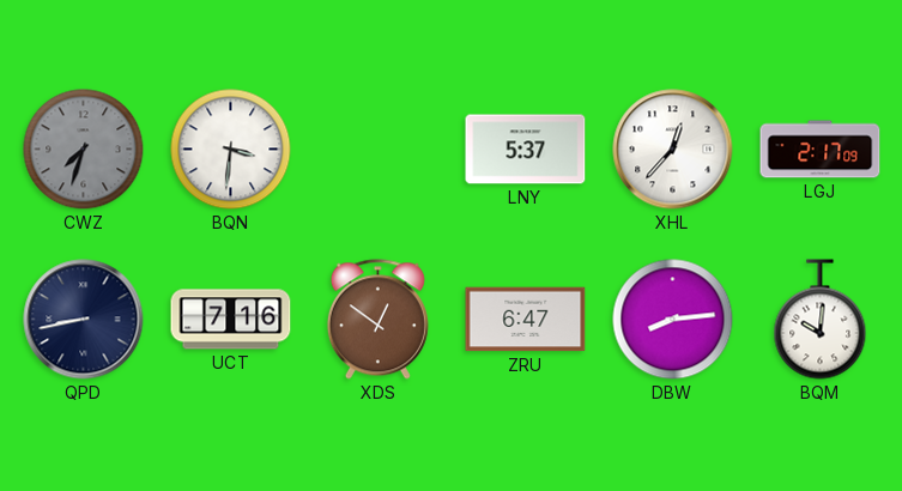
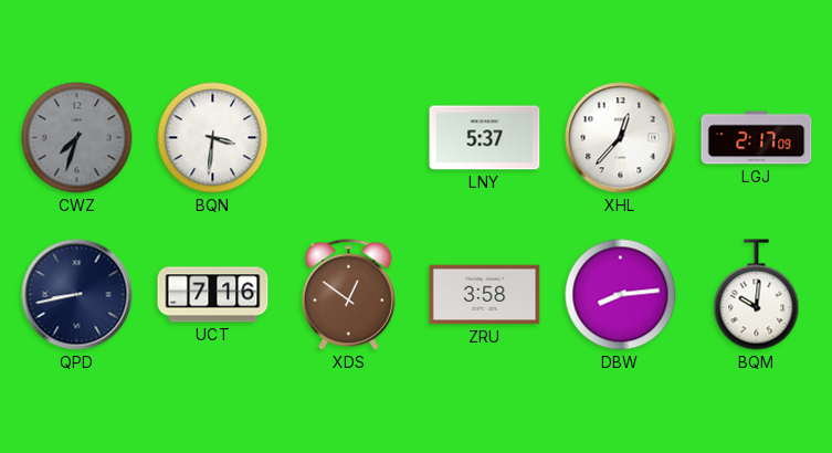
ZRU: 6:47 -> 3:58
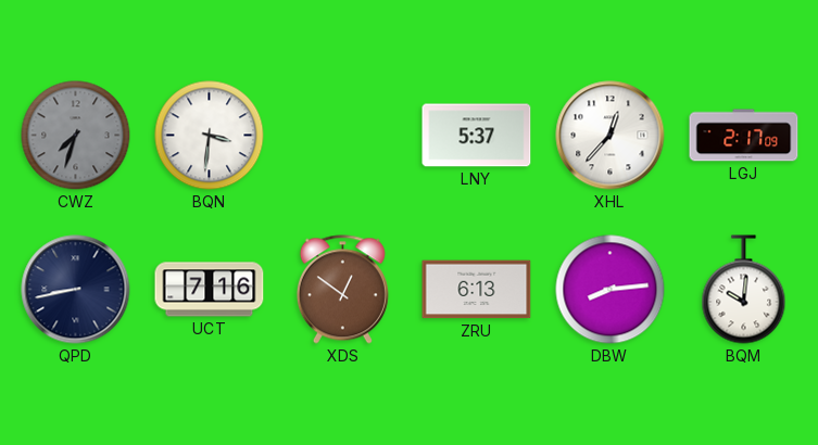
ZRU: 3:58 -> 6:13
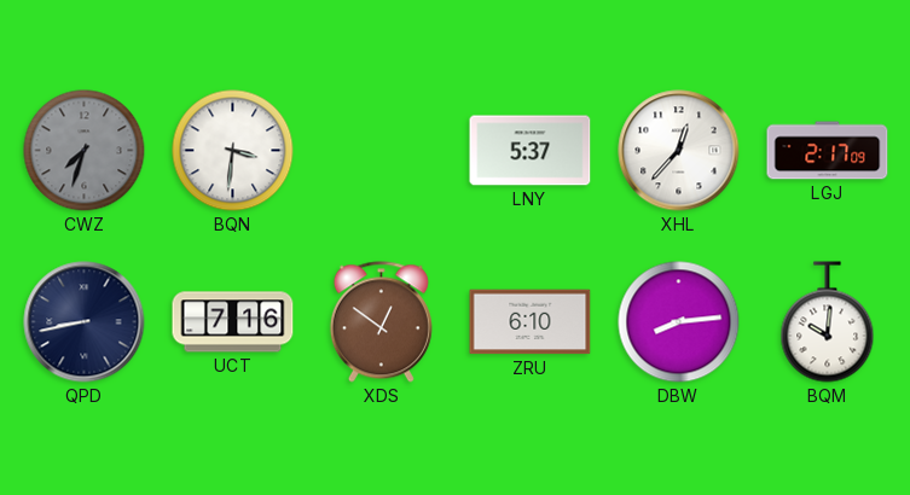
ZRU: 6:13 -> 6:10
